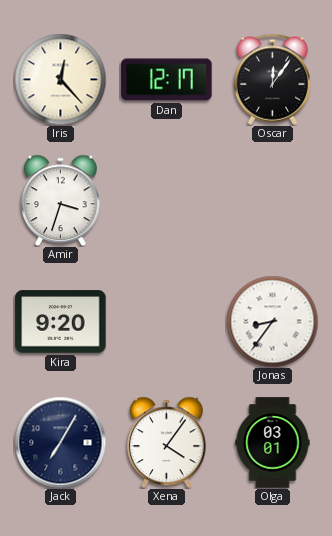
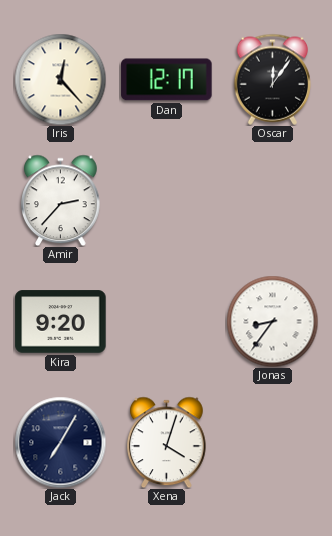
Amir: 3:33 -> 2:37
Xena: 4:06 -> 4:03
Olga: 03:01 -> none
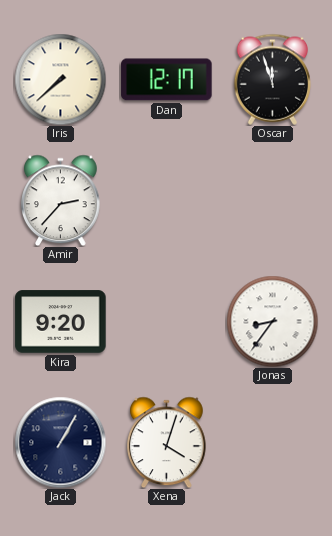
Iris: 12:23 -> 7:38
Oscar: 12:06 -> 11:57
Jack: 7:05 -> 1:05
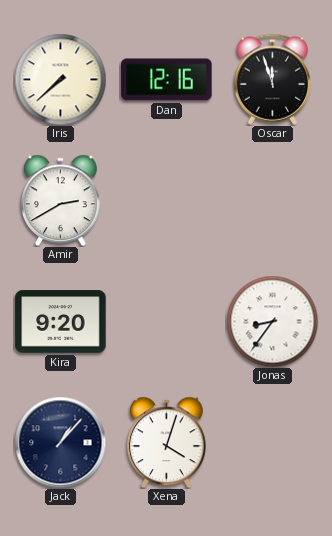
Dan: 12:17 -> 12:16
Amir: 2:37 -> 2:40
Jack: 1:05 -> 1:07
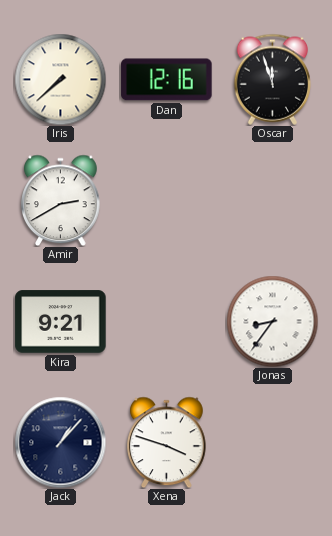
Kira: 9:20 -> 9:21
Xena: 4:03 -> 3:48
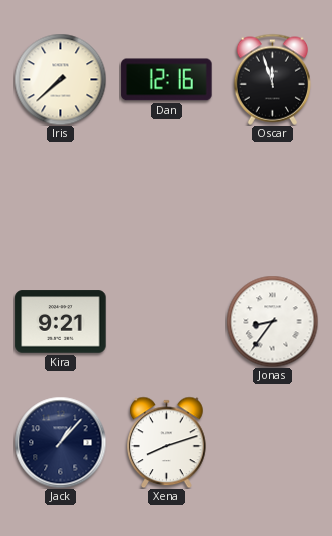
Amir: 2:40 -> none
Xena: 3:48 -> 8:12
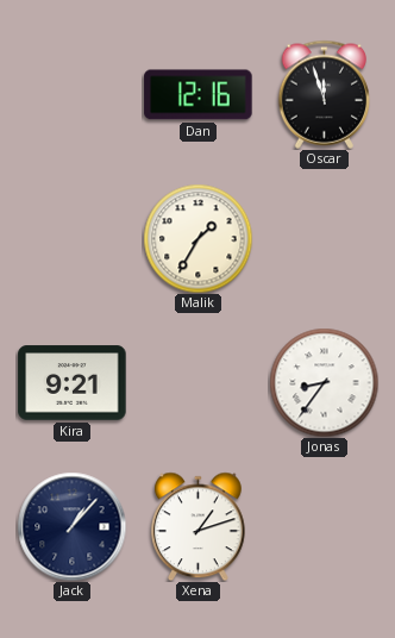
Iris: 7:38 -> none
Malik: none -> 1:35
Xena: 8:12 -> 1:12
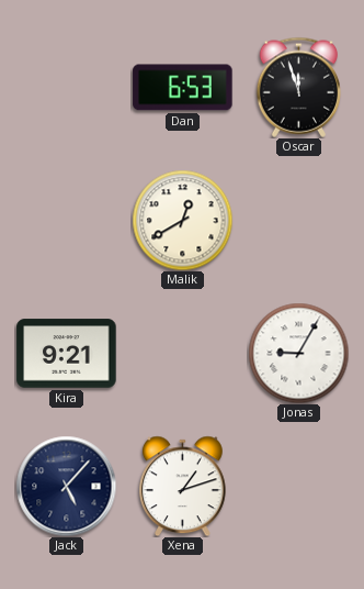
Dan: 12:16 -> 6:53
Malik: 1:35 -> 12:40
Jonas: 8:36 -> 9:05
Jack: 1:07 -> 5:07
